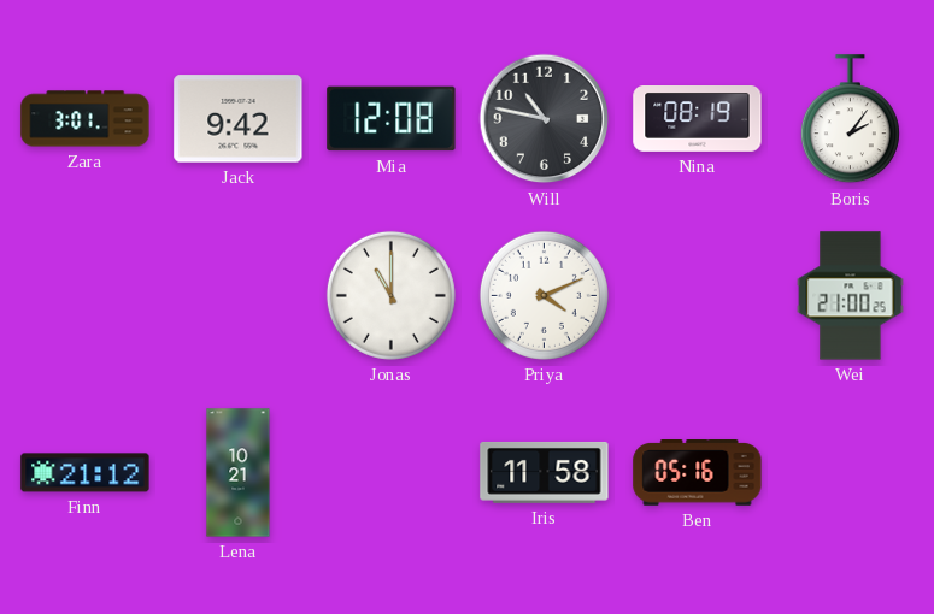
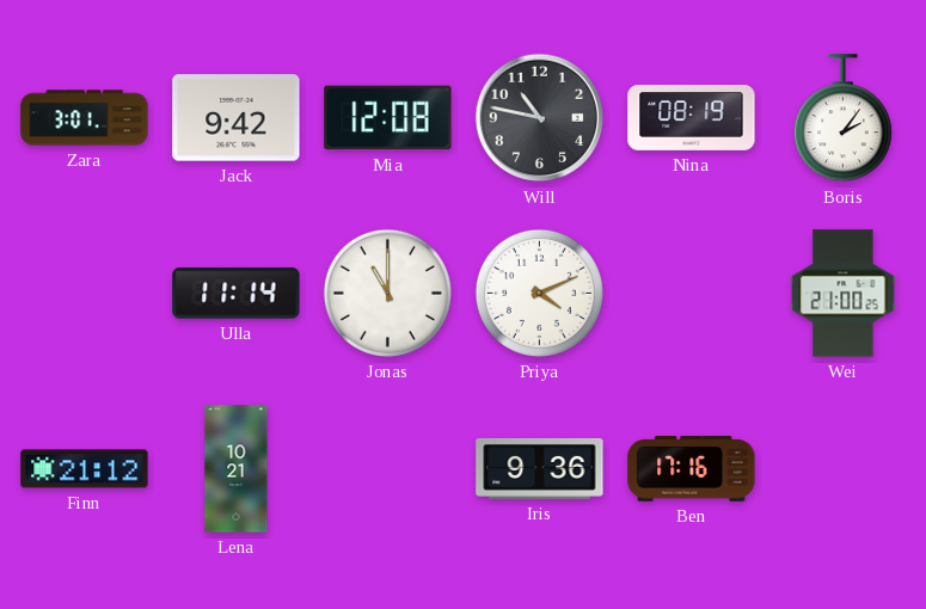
Ulla: none -> 11:14
Iris: 11:58 -> 9:36
Ben: 05:16 -> 17:16
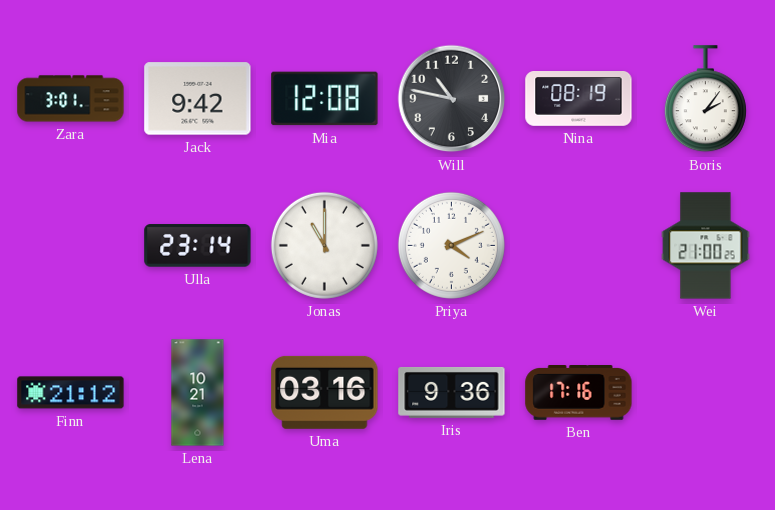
Ulla: 11:14 -> 23:14
Uma: none -> 03:16
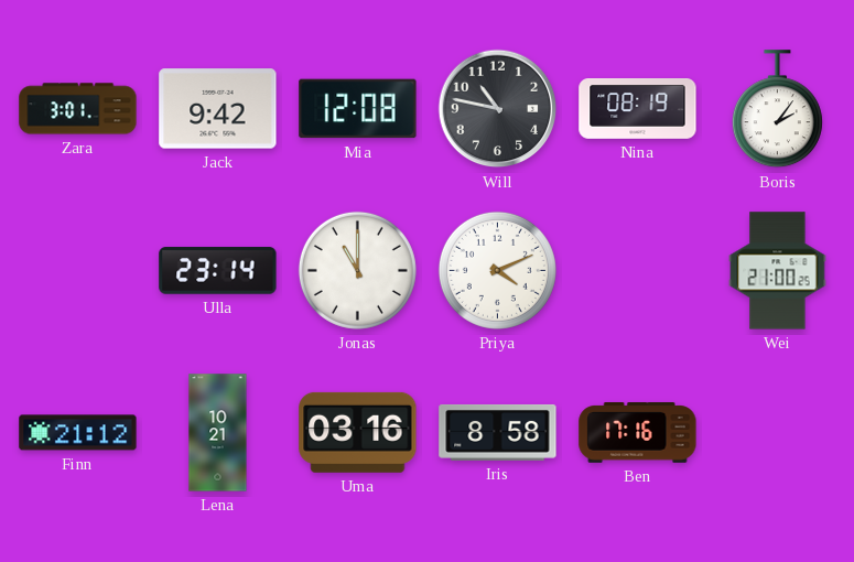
Iris: 9:36 -> 8:58
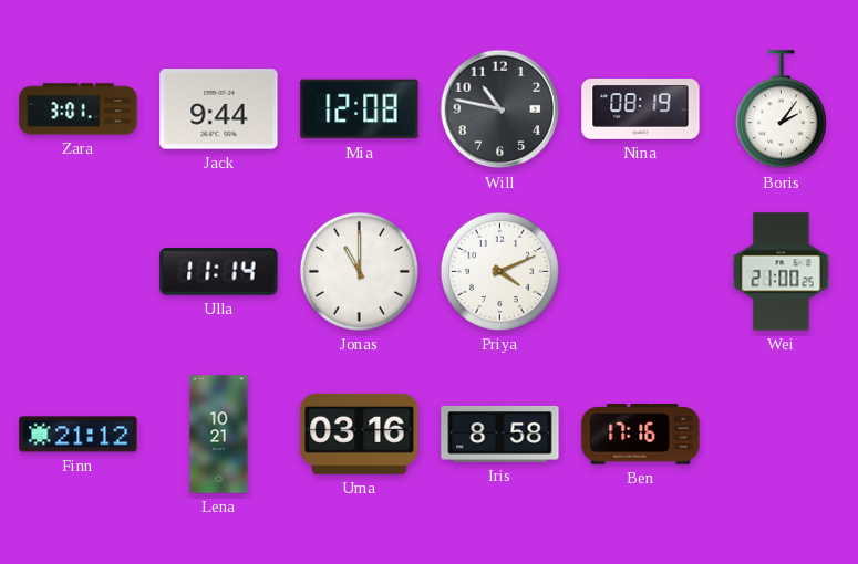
Jack: 9:42 -> 9:44
Ulla: 23:14 -> 11:14
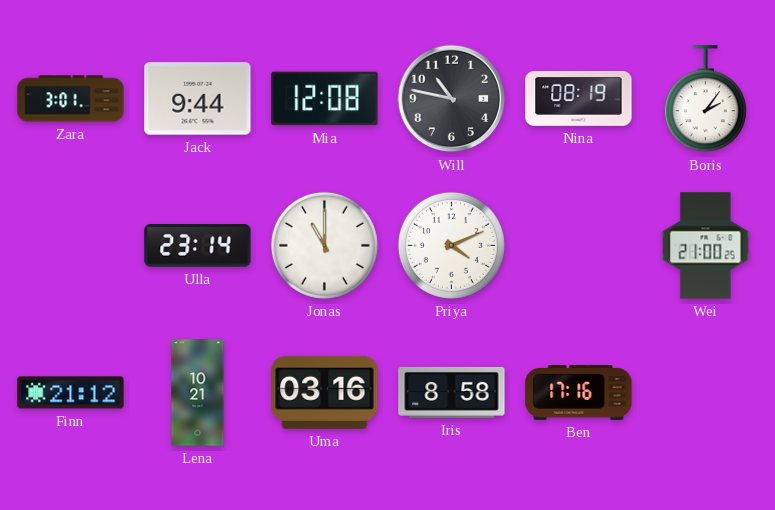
Ulla: 11:14 -> 23:14
